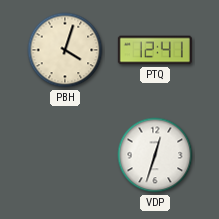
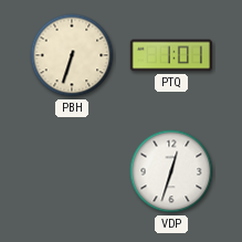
PBH: 4:03 -> 6:33
PTQ: 12:41 -> 1:01
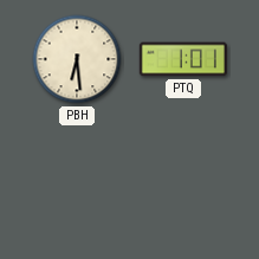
PBH: 6:33 -> 6:29
VDP: 12:33 -> none
